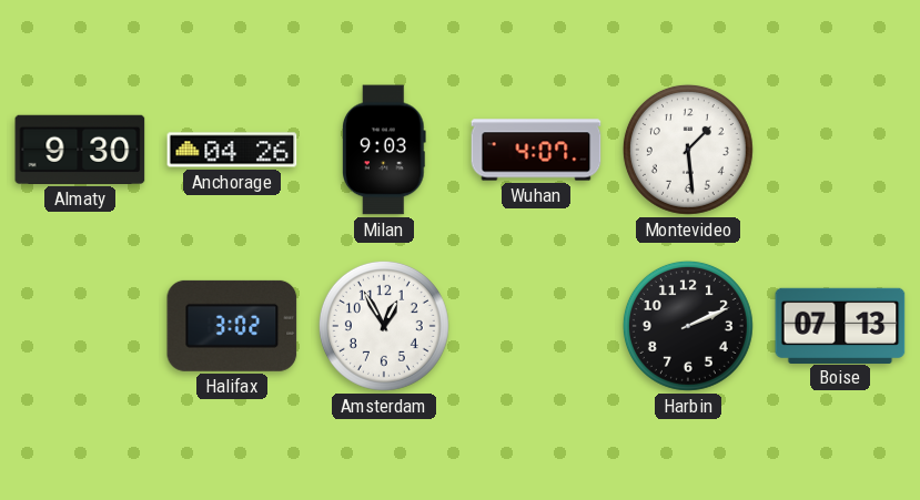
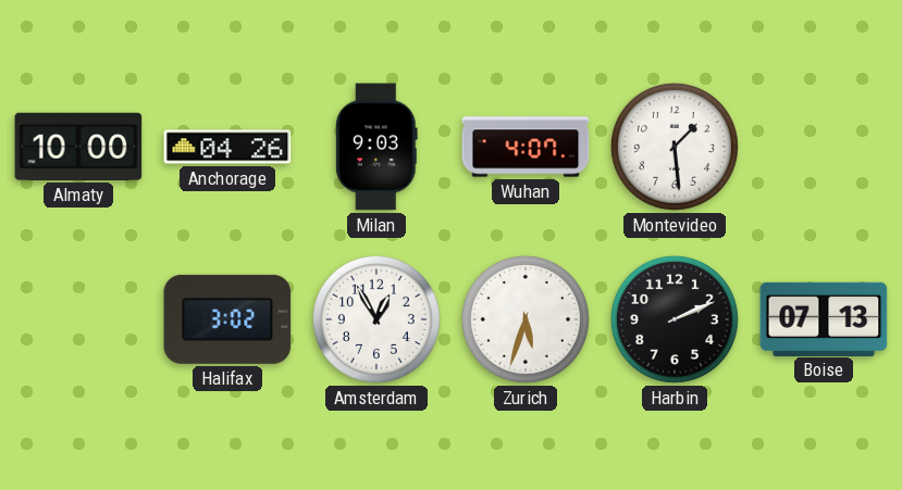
Almaty: 9:30 -> 10:00
Zurich: none -> 5:33
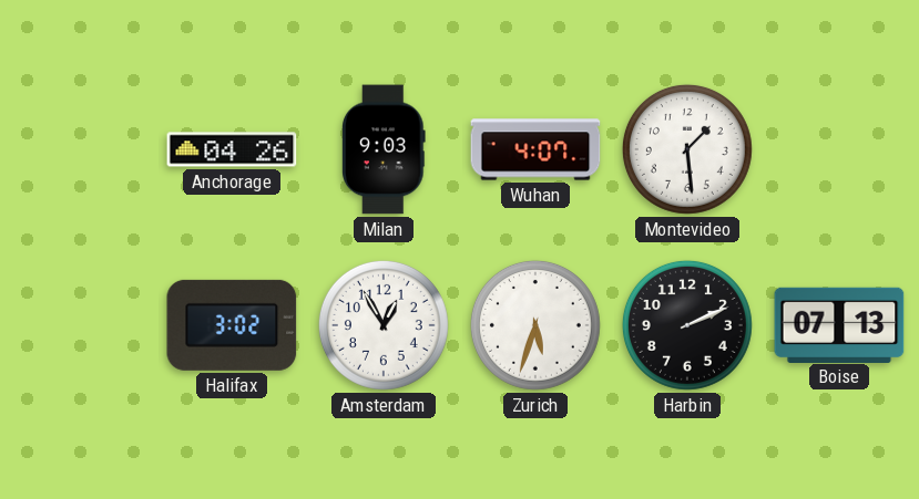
Almaty: 10:00 -> none
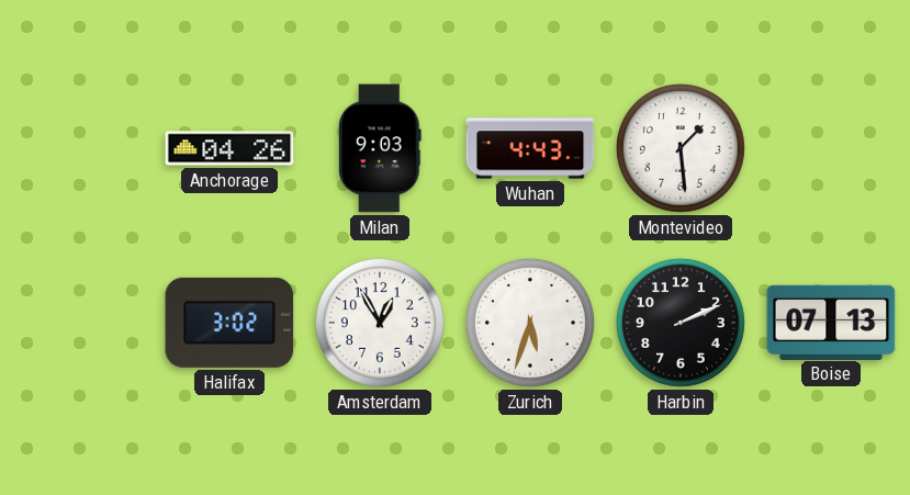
Wuhan: 4:07 -> 4:43
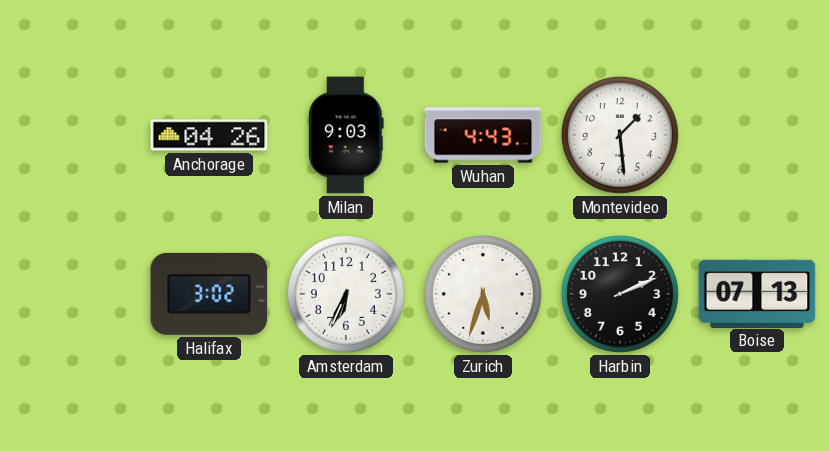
Amsterdam: 12:55 -> 6:34
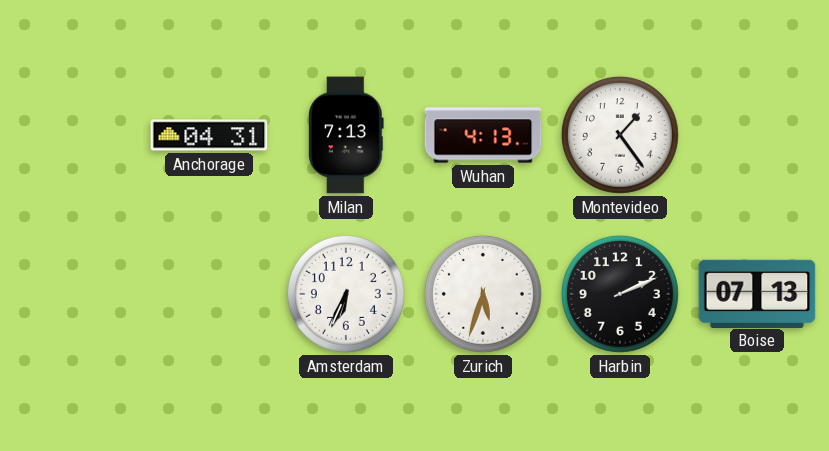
Anchorage: 04:26 -> 04:31
Milan: 9:03 -> 7:13
Wuhan: 4:43 -> 4:13
Montevideo: 1:29 -> 1:24
Halifax: 3:02 -> none
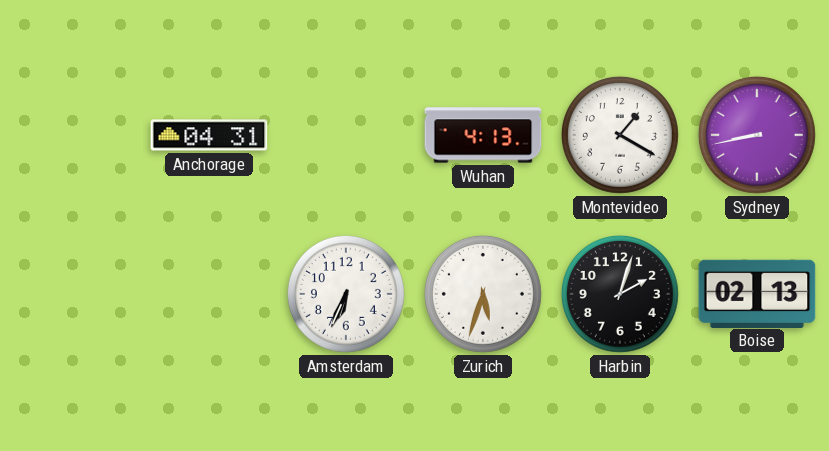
Milan: 7:13 -> none
Montevideo: 1:24 -> 1:20
Sydney: none -> 8:43
Harbin: 2:11 -> 2:03
Boise: 07:13 -> 02:13
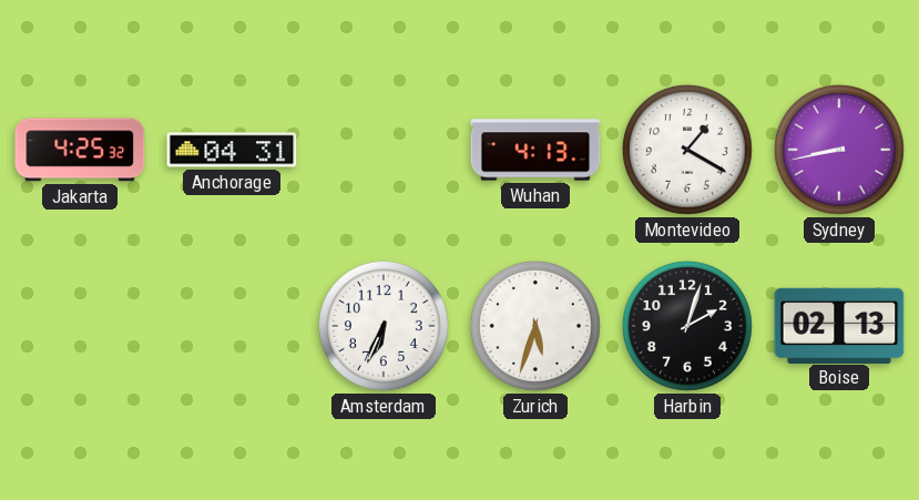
Jakarta: none -> 4:25
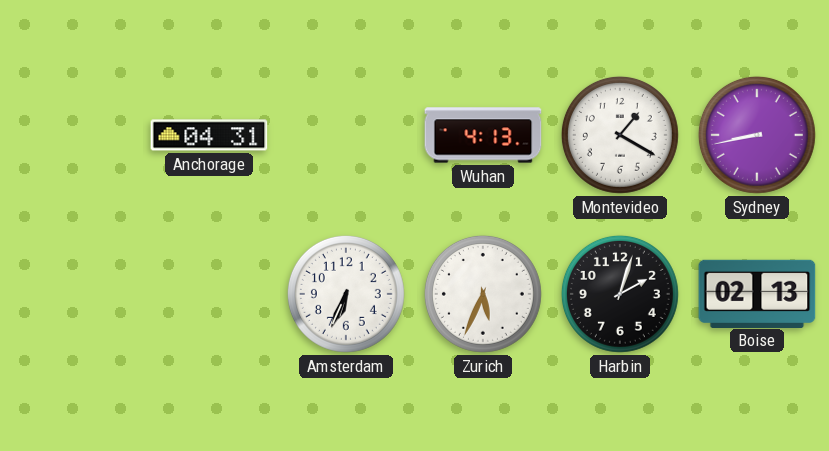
Jakarta: 4:25 -> none
Zurich: 5:33 -> 5:34
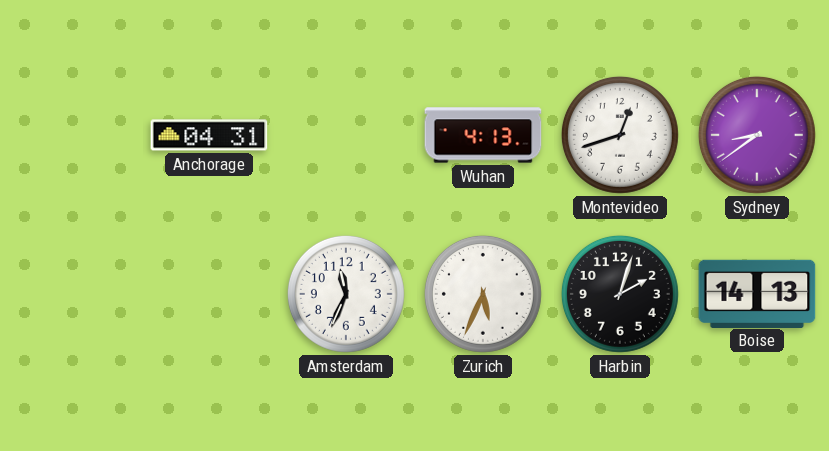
Montevideo: 1:20 -> 12:42
Sydney: 8:43 -> 8:39
Amsterdam: 6:34 -> 11:34
Boise: 02:13 -> 14:13
